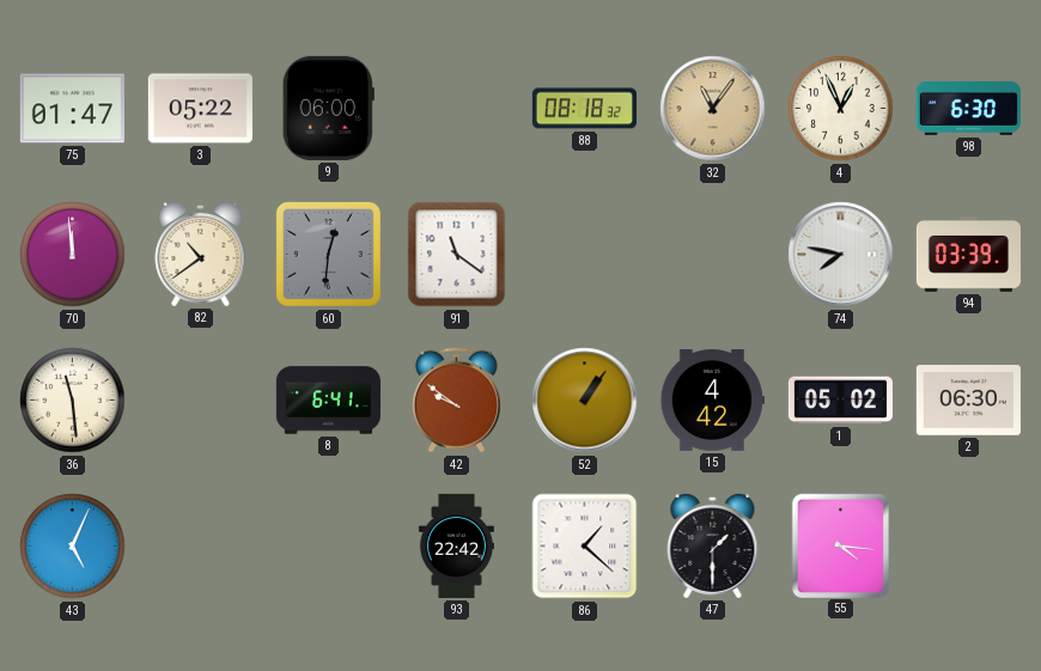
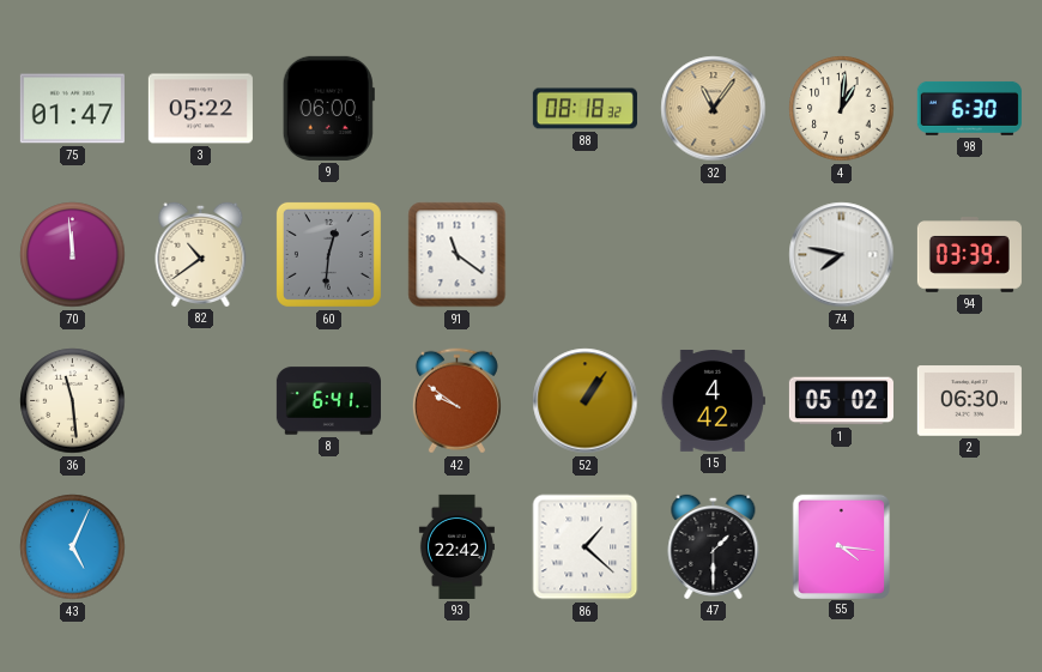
4: 12:56 -> 1:01
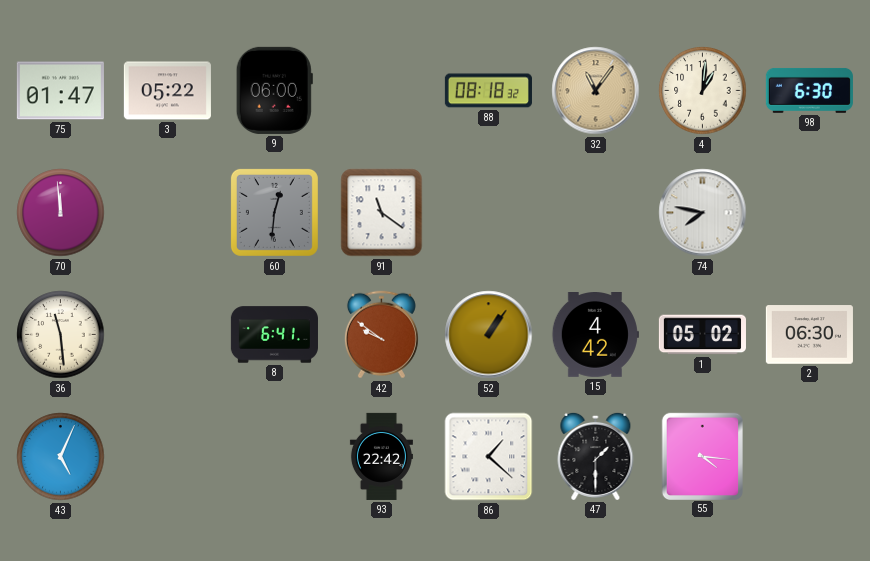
82: 10:39 -> none
94: 03:39 -> none
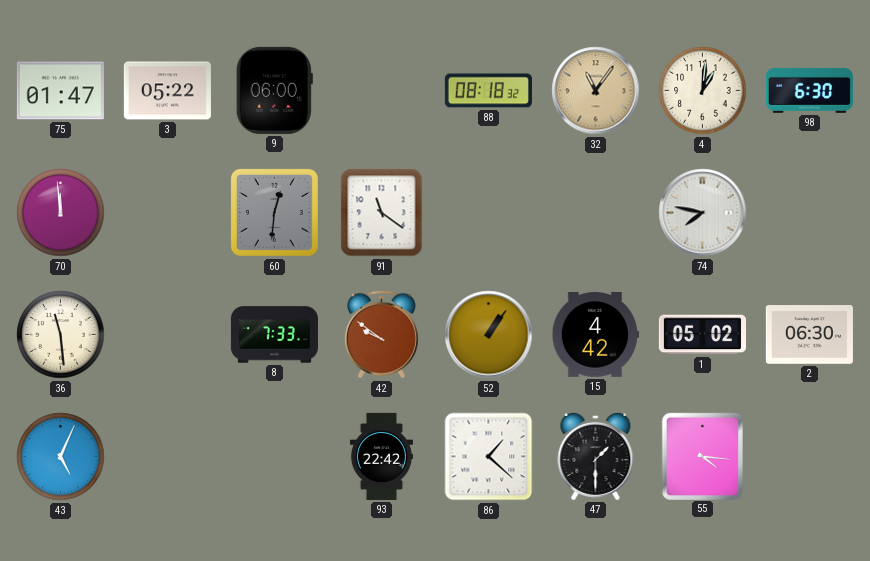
8: 6:41 -> 7:33
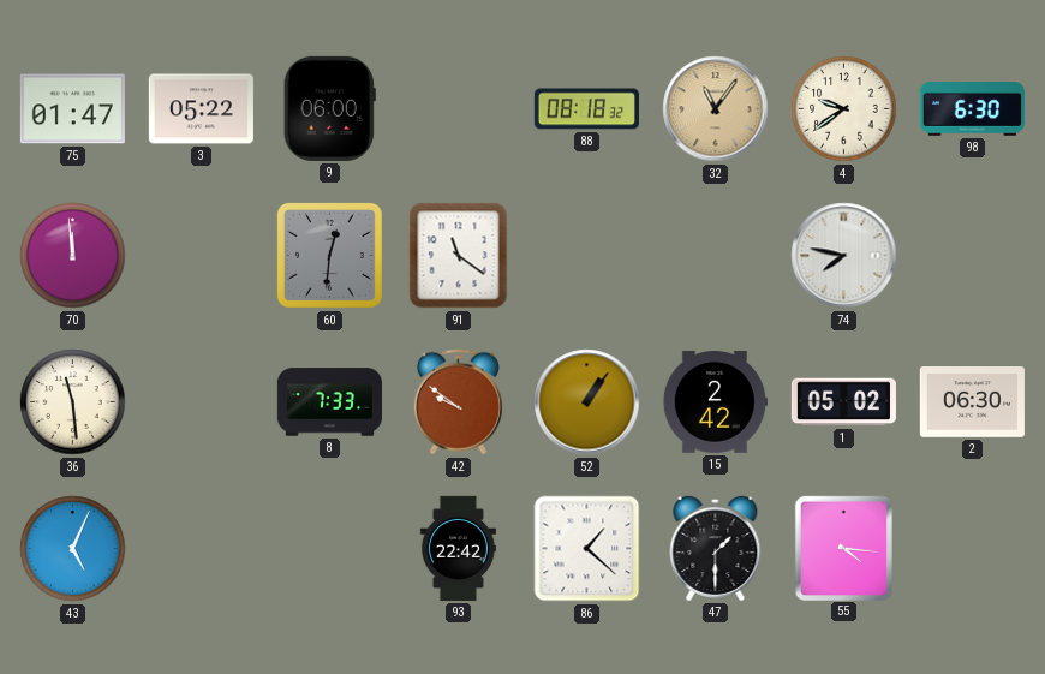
4: 1:01 -> 9:39
15: 4:42 -> 2:42
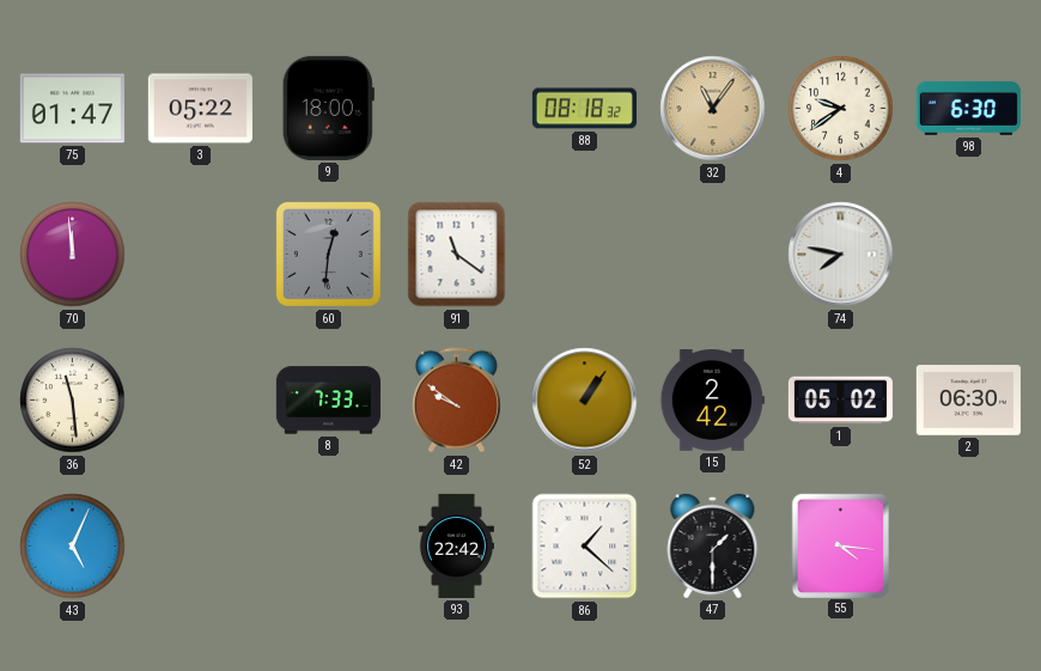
9: 06:00 -> 18:00
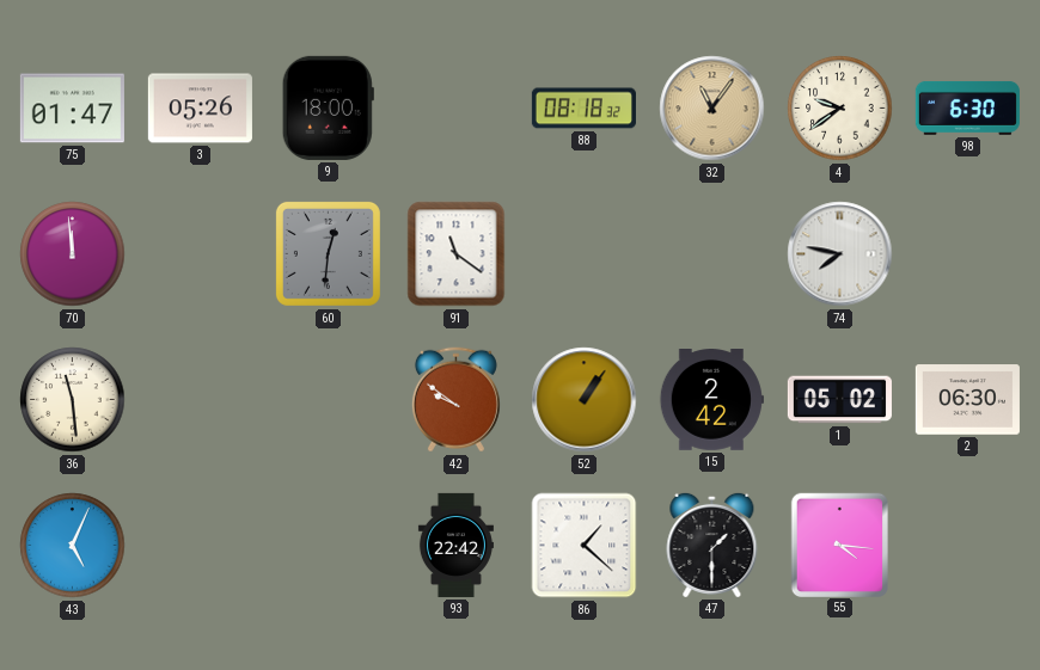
3: 05:22 -> 05:26
8: 7:33 -> none
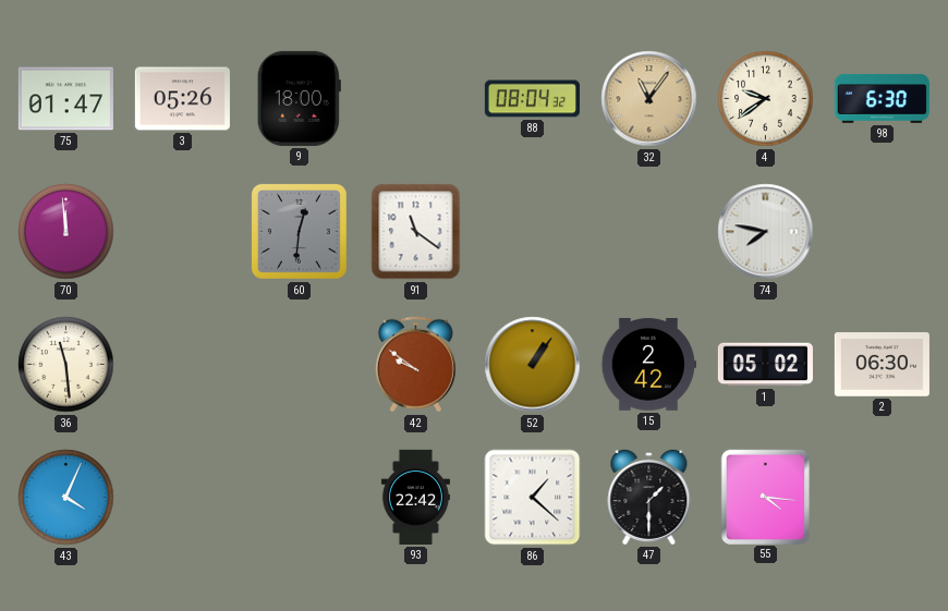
88: 08:18 -> 08:04
43: 5:04 -> 4:04
